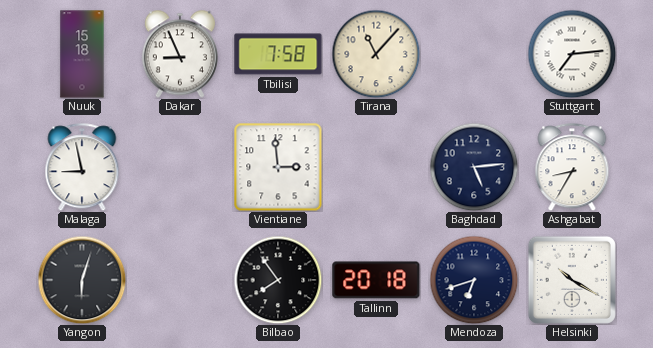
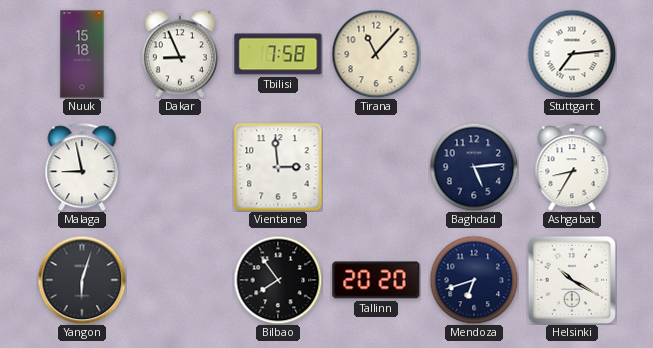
Tallinn: 20:18 -> 20:20
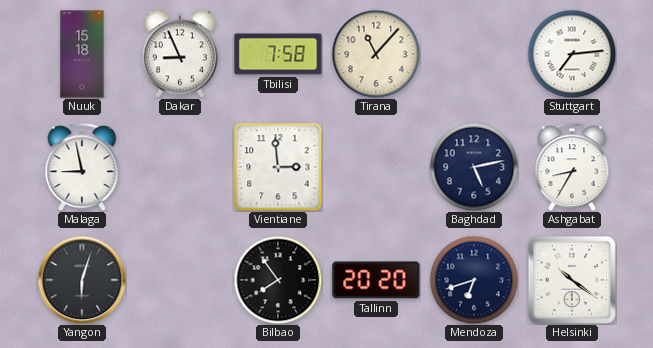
Baghdad: 5:14 -> 5:13
Helsinki: 10:20 -> 10:21
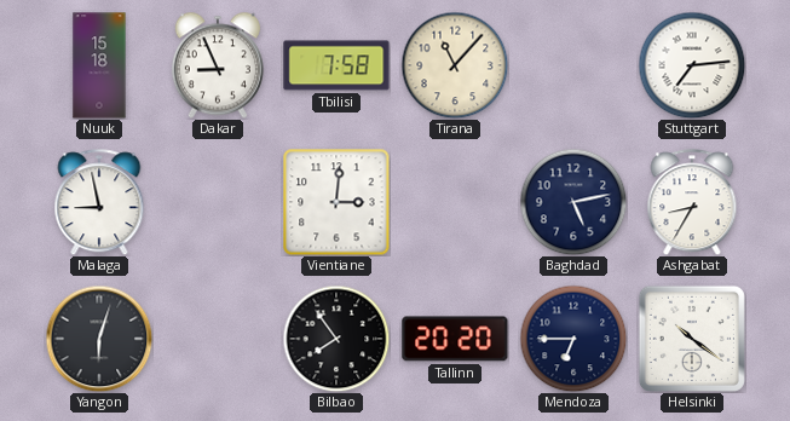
Vientiane: 2:59 -> 3:01
Mendoza: 6:42 -> 6:45
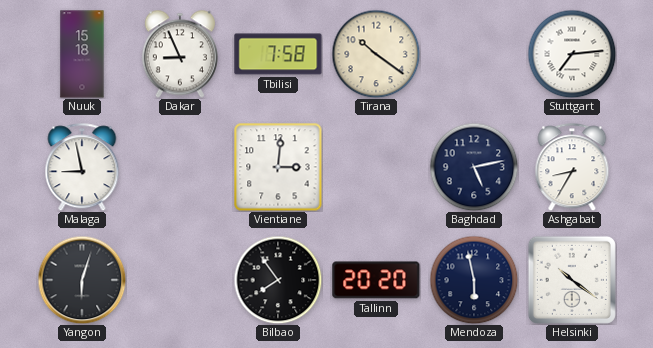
Tirana: 11:07 -> 10:21
Mendoza: 6:45 -> 5:58
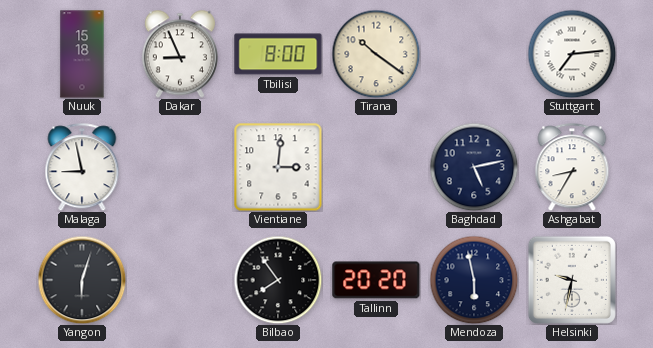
Tbilisi: 7:58 -> 8:00
Helsinki: 10:21 -> 9:32
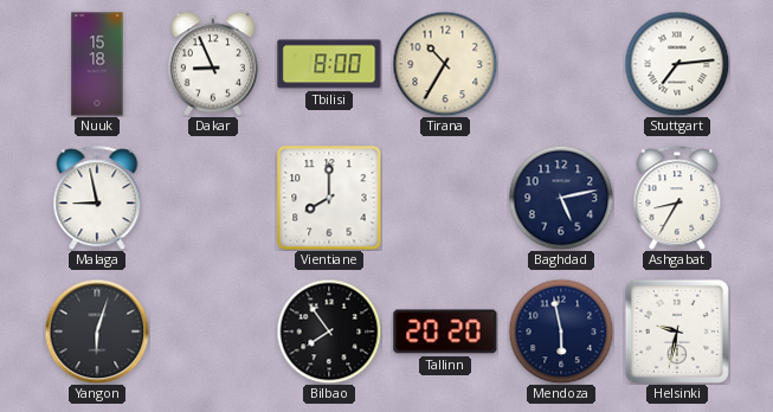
Tirana: 10:21 -> 10:35
Vientiane: 3:01 -> 8:00
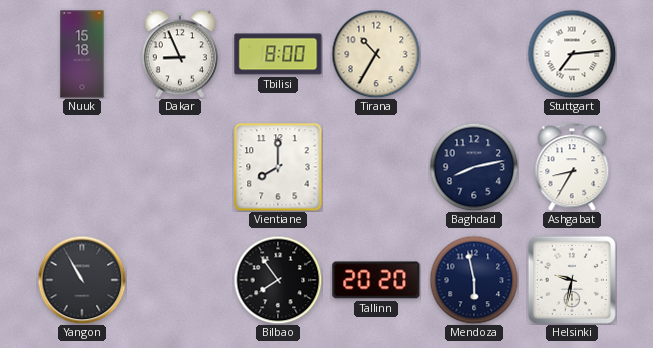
Malaga: 8:58 -> none
Baghdad: 5:13 -> 8:13
Yangon: 6:03 -> 10:55
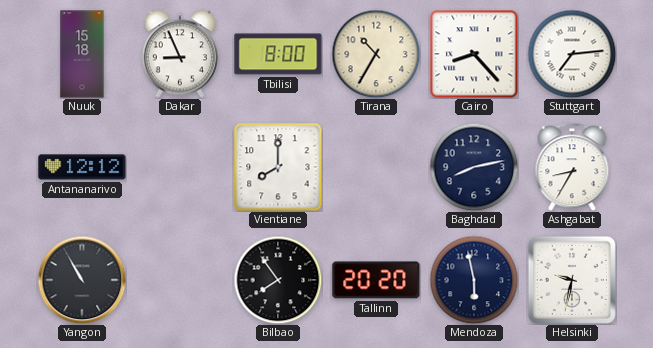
Cairo: none -> 8:23
Antananarivo: none -> 12:12
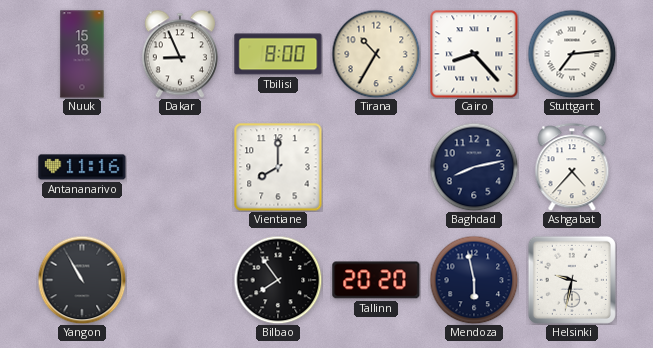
Antananarivo: 12:12 -> 11:16
Ashgabat: 8:35 -> 4:37
